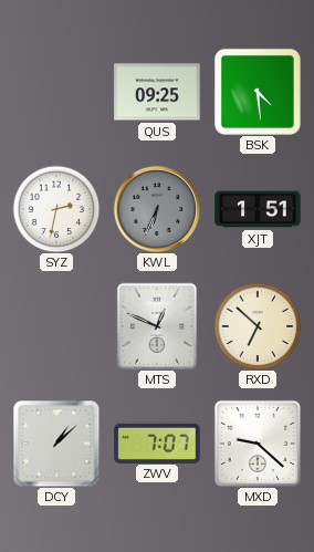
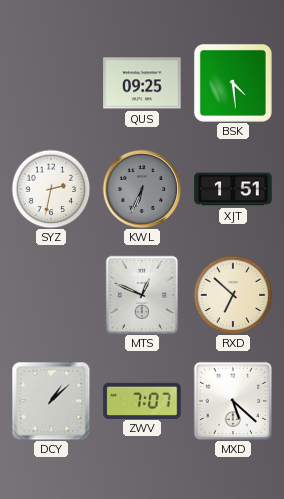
MXD: 9:22 -> 5:22
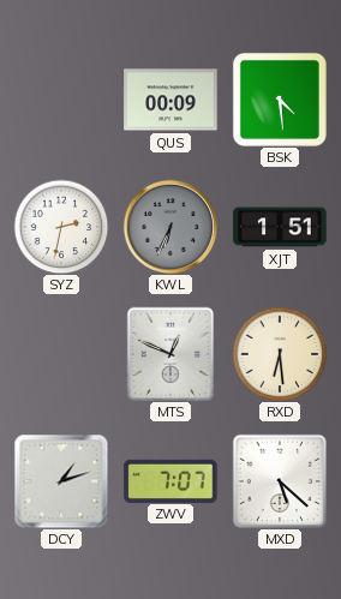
QUS: 09:25 -> 00:09
RXD: 6:52 -> 6:29
DCY: 1:08 -> 1:12
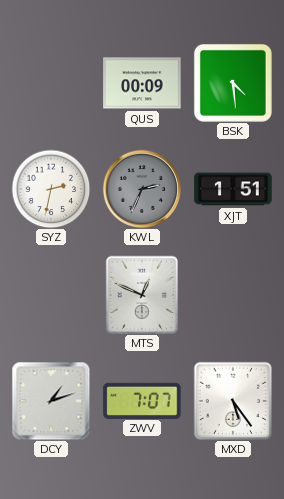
KWL: 6:34 -> 2:34
RXD: 6:29 -> none
MXD: 5:22 -> 5:24
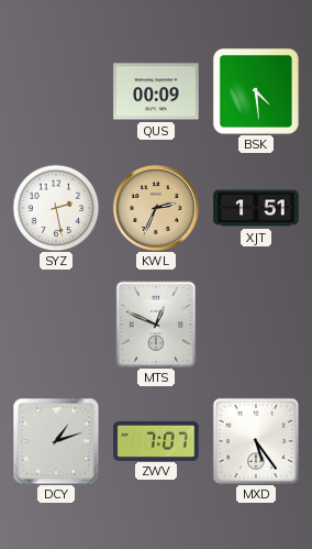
SYZ: 2:32 -> 2:28
KWL dial: grey -> champagne
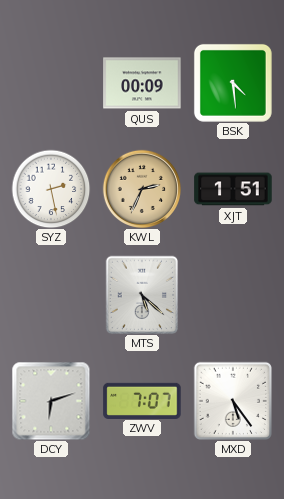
MTS: 12:49 -> 5:22
DCY: 1:12 -> 6:12
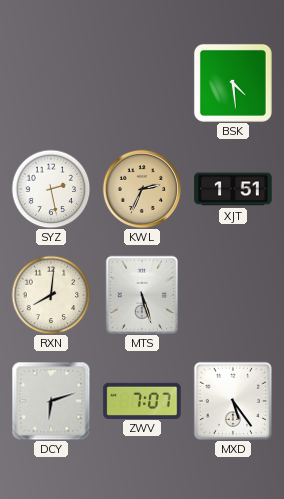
QUS: 00:09 -> none
RXN: none -> 8:01
MTS: 5:22 -> 5:27
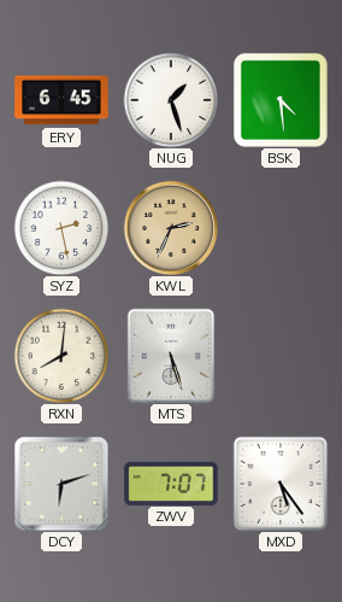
ERY: none -> 6:45
NUG: none -> 1:27
XJT: 1:51 -> none
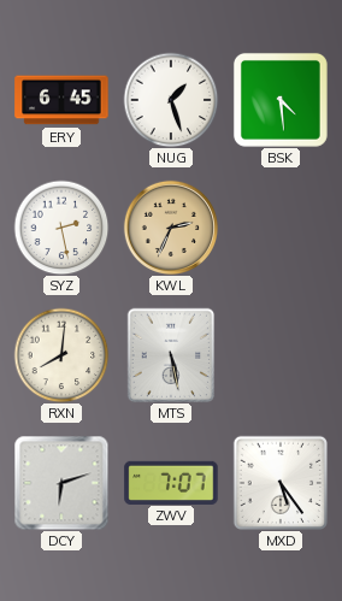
MTS: 5:27 -> 5:28
